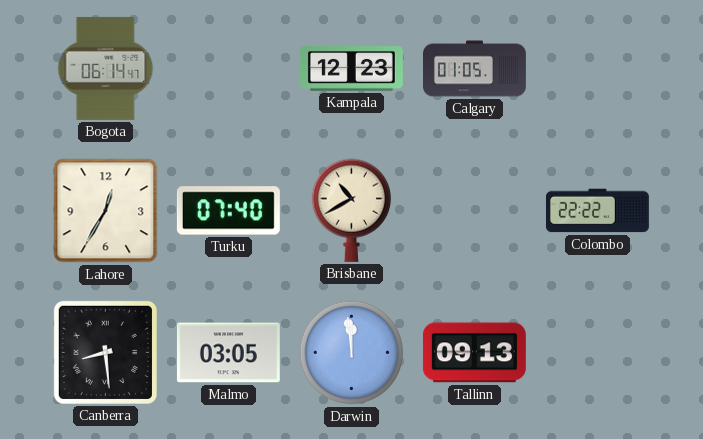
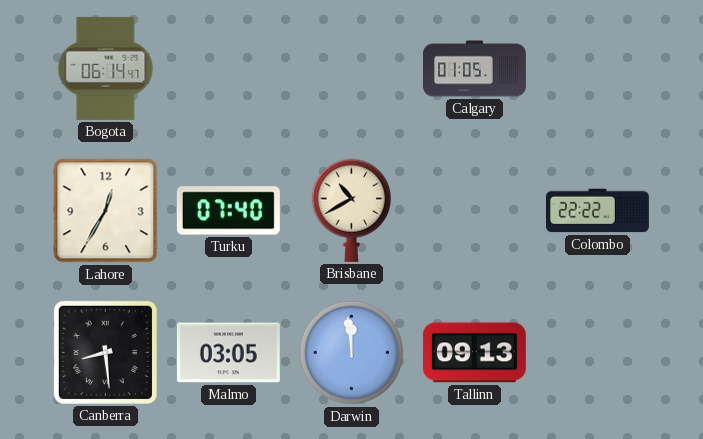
Kampala: 12:23 -> none
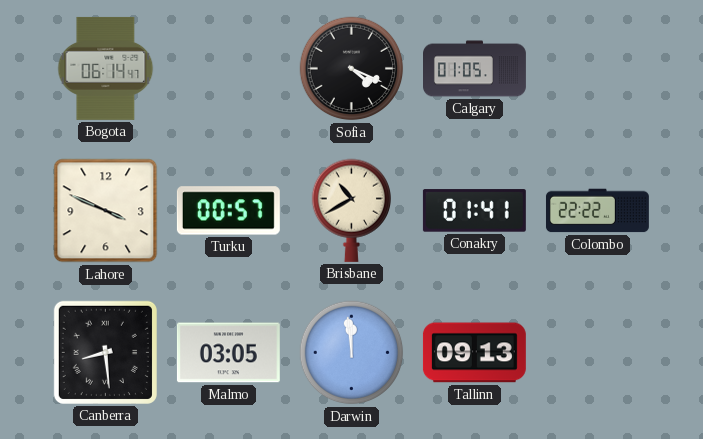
Sofia: none -> 4:19
Lahore: 12:35 -> 3:49
Turku: 07:40 -> 00:57
Conakry: none -> 01:41
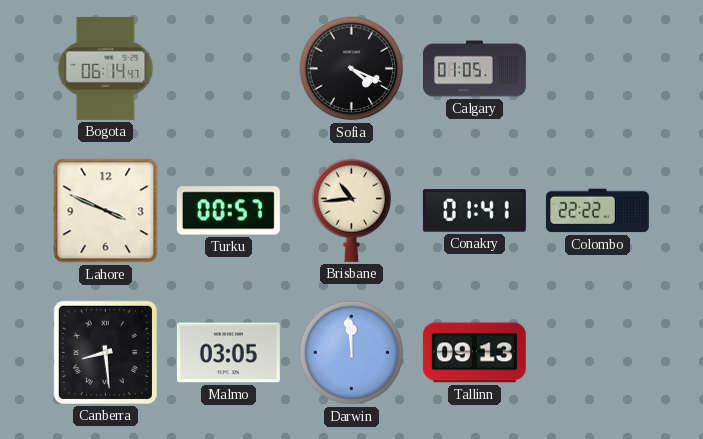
Brisbane: 10:40 -> 10:44
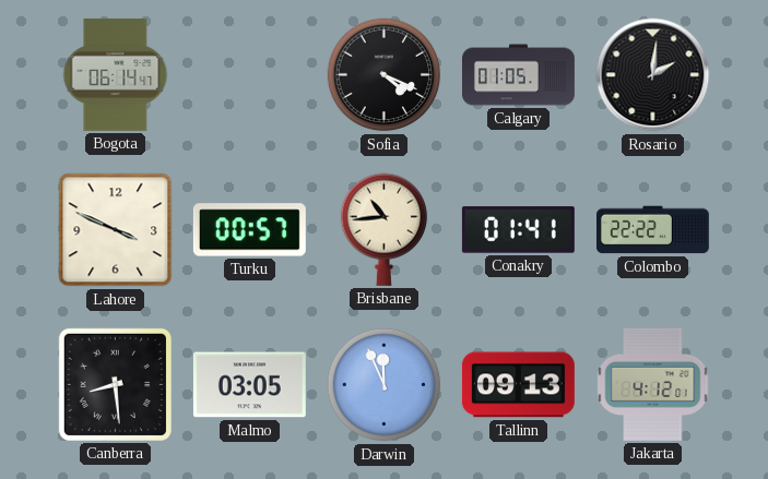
Rosario: none -> 2:01
Darwin: 11:59 -> 11:56
Jakarta: none -> 4:12
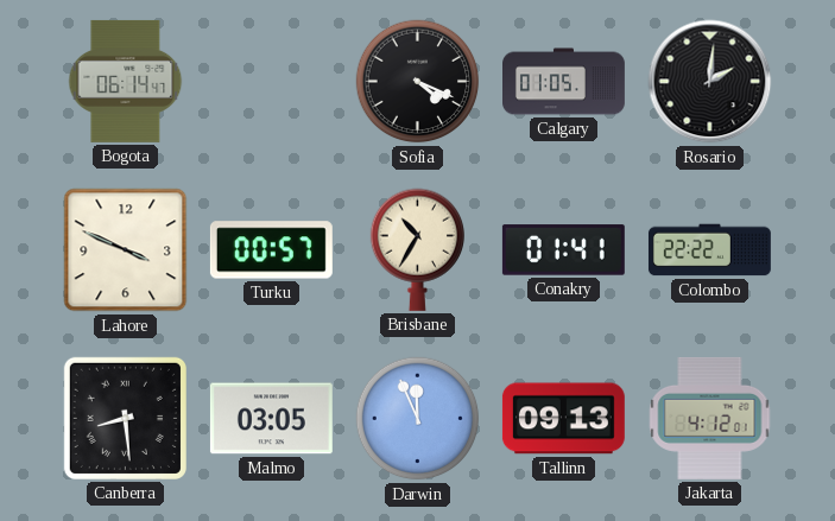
Brisbane: 10:44 -> 10:35
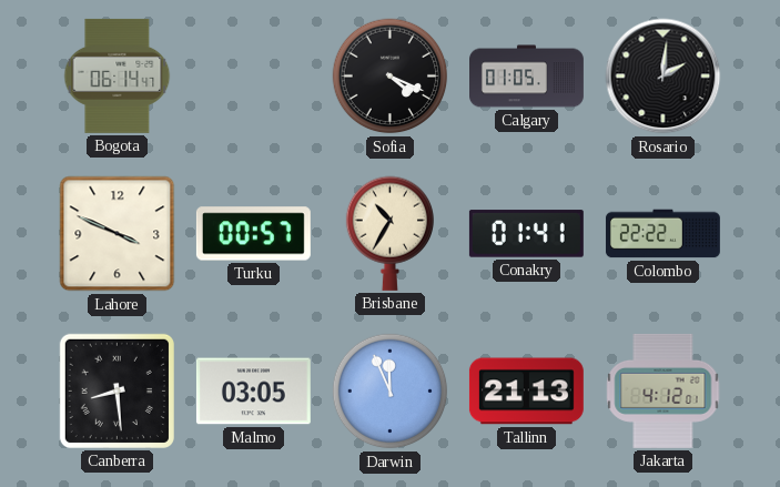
Tallinn: 09:13 -> 21:13
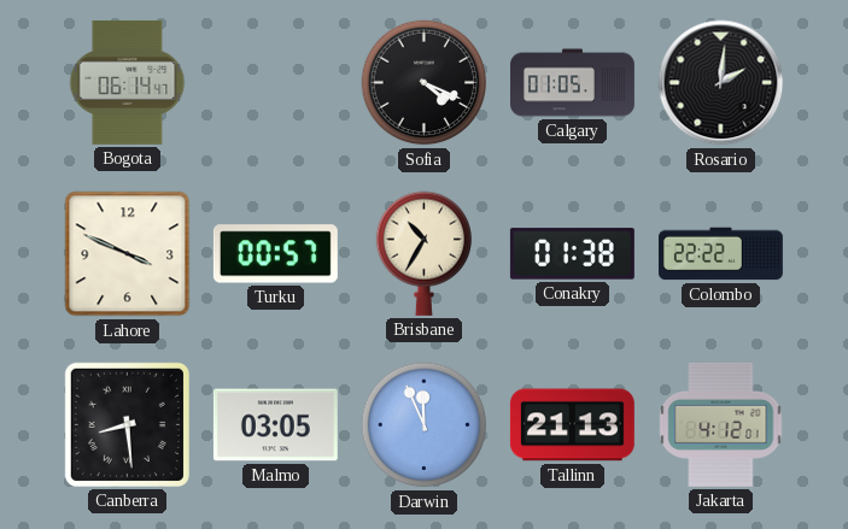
Conakry: 01:41 -> 01:38
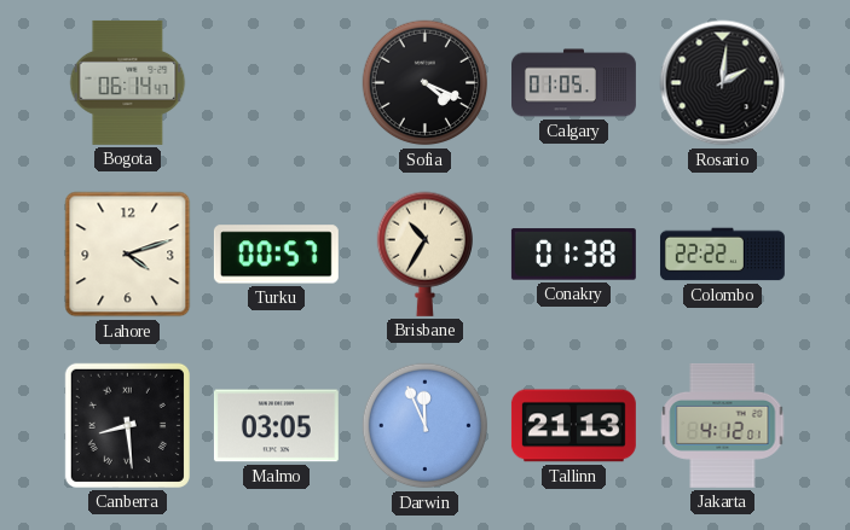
Lahore: 3:49 -> 4:12
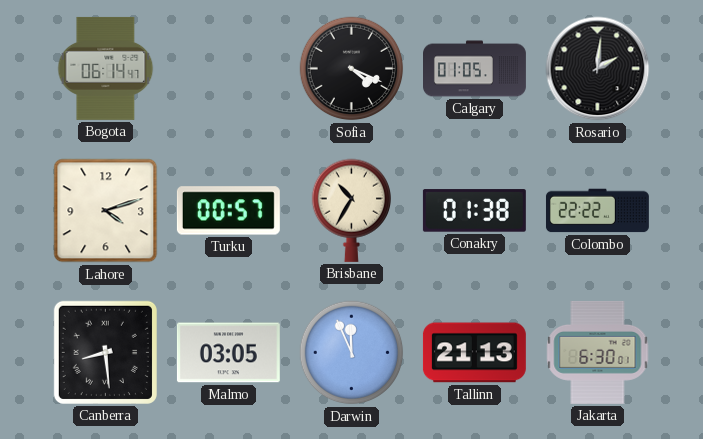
Jakarta: 4:12 -> 6:30
